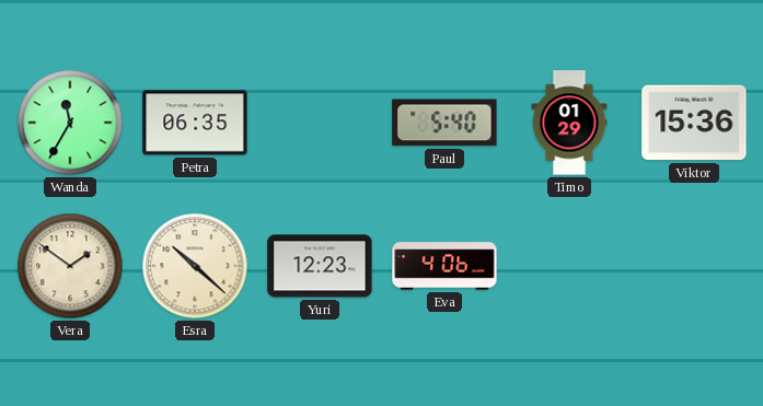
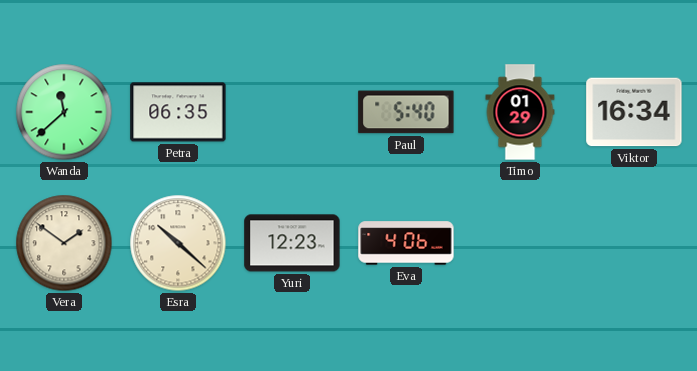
Wanda: 11:35 -> 11:38
Viktor: 15:36 -> 16:34
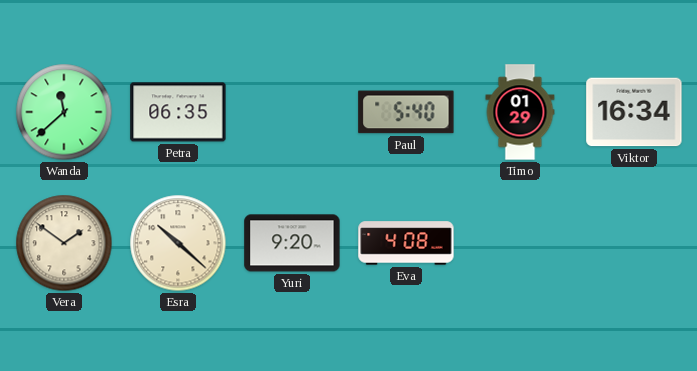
Yuri: 12:23 -> 9:20
Eva: 4:06 -> 4:08
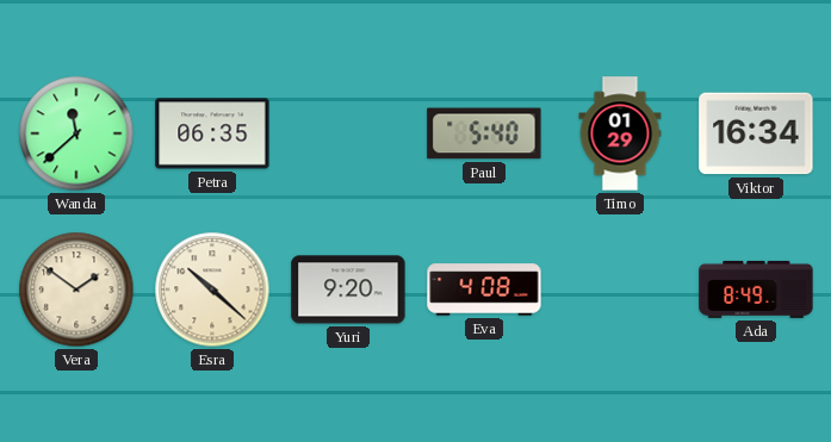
Ada: none -> 8:49
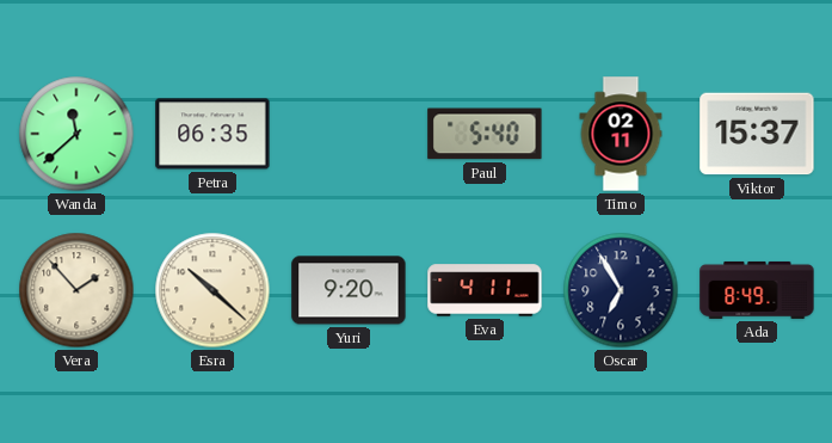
Timo: 01:29 -> 02:11
Viktor: 16:34 -> 15:37
Vera: 1:51 -> 1:53
Eva: 4:08 -> 4:11
Oscar: none -> 6:55
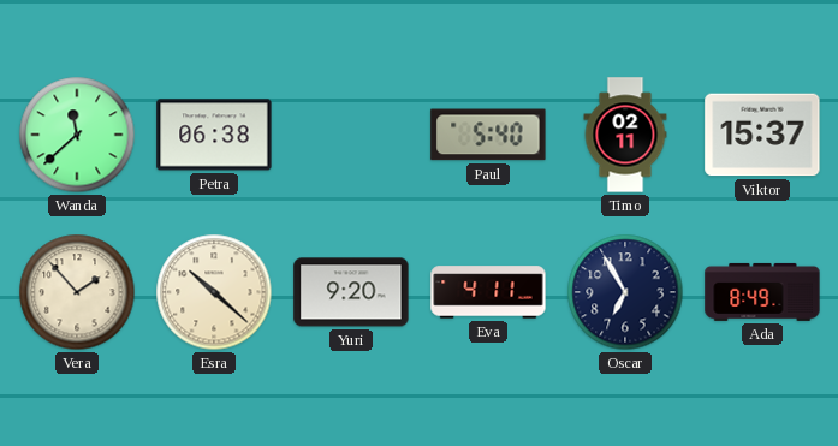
Petra: 06:35 -> 06:38
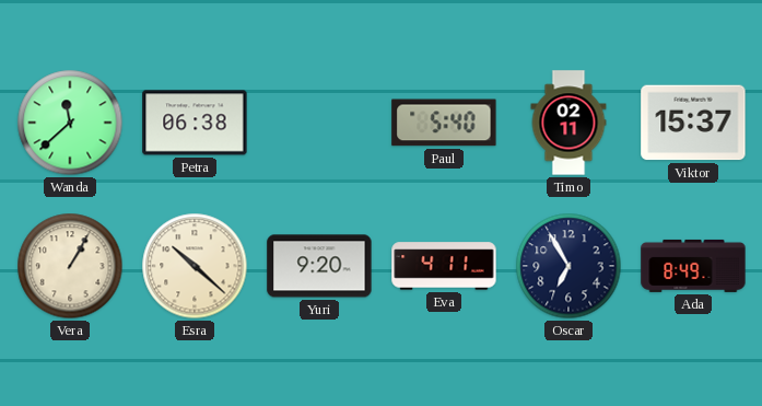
Vera: 1:53 -> 1:05
